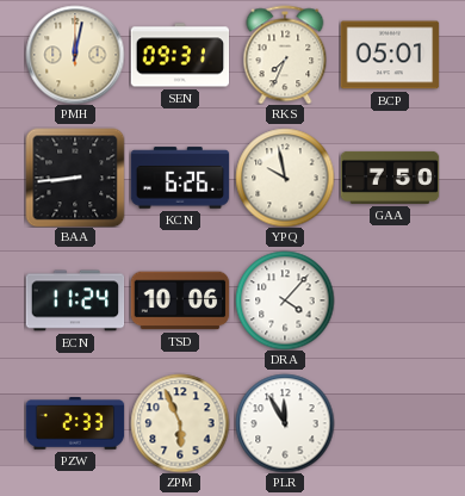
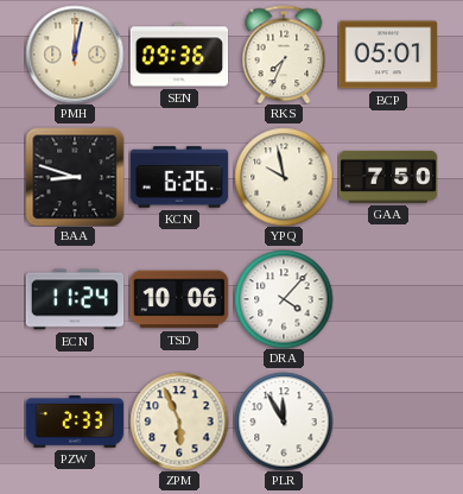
SEN: 09:31 -> 09:36
BAA: 8:44 -> 8:48
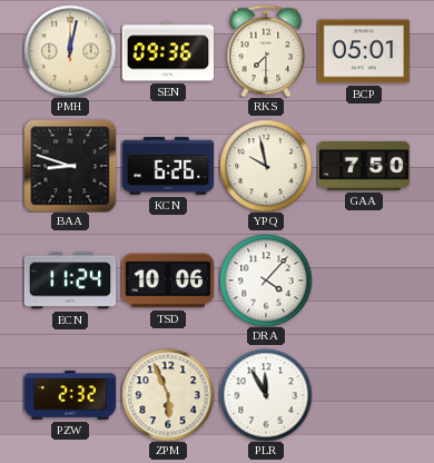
RKS: 7:34 -> 7:30
PZW: 2:33 -> 2:32
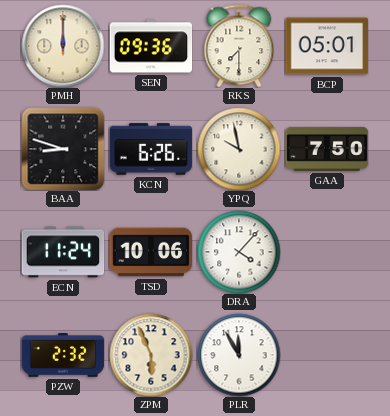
PMH: 12:02 -> 12:00
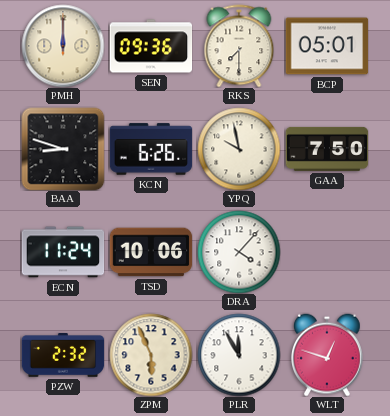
WLT: none -> 12:48
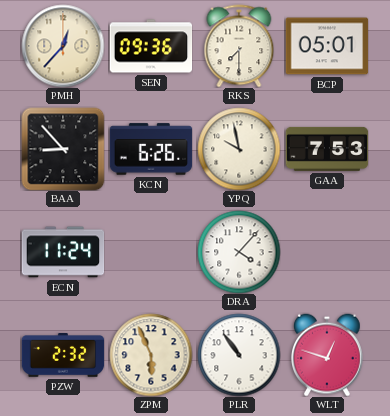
PMH: 12:00 -> 12:37
BAA: 8:48 -> 8:53
GAA: 7:50 -> 7:53
TSD: 10:06 -> none
PLR: 11:55 -> 10:54
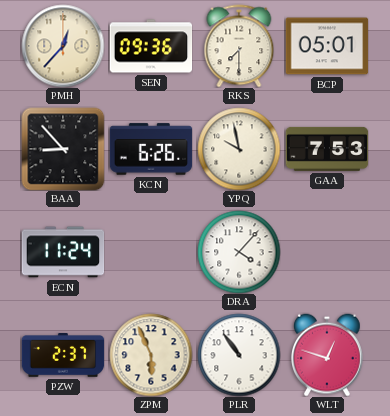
PZW: 2:32 -> 2:37
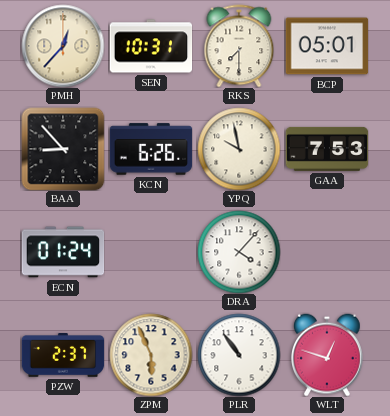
SEN: 09:36 -> 10:31
ECN: 11:24 -> 01:24
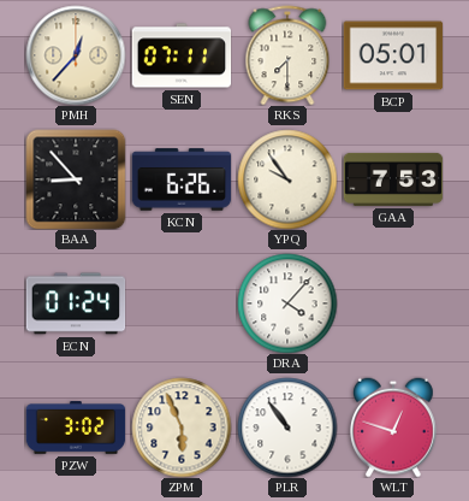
SEN: 10:31 -> 07:11
YPQ: 9:58 -> 9:54
PZW: 2:37 -> 3:02
